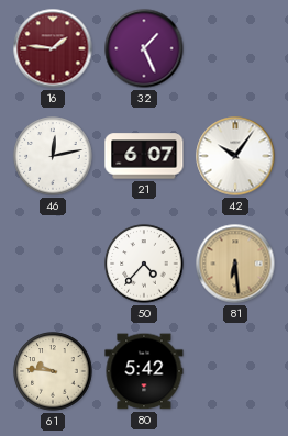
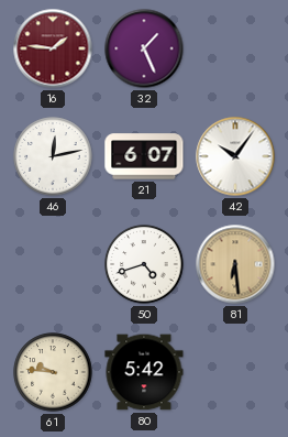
50: 4:37 -> 4:42
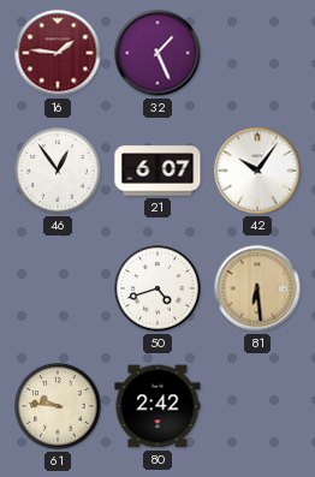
46: 12:13 -> 12:54
80: 5:42 -> 2:42
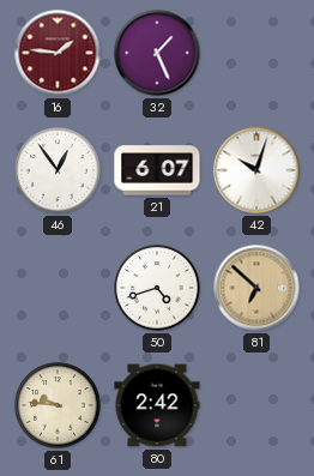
42: 10:06 -> 10:03
81: 6:29 -> 6:52
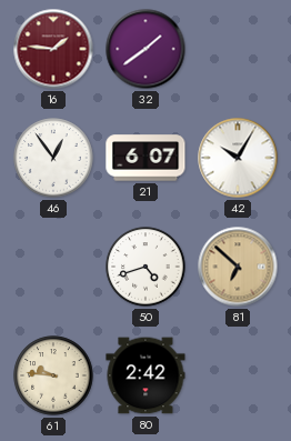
32: 1:26 -> 1:39
42: 10:03 -> 10:05
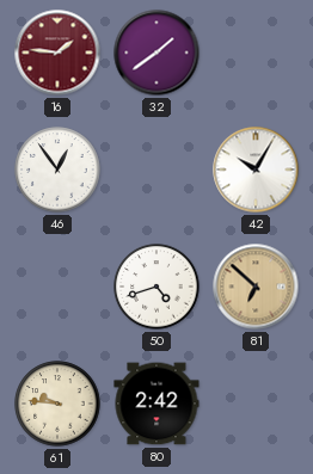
21: 6:07 -> none
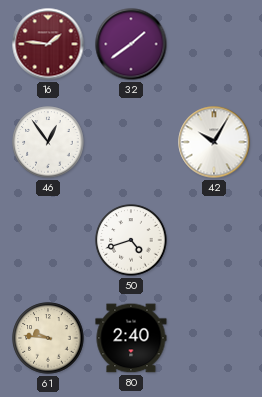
81: 6:52 -> none
80: 2:42 -> 2:40
